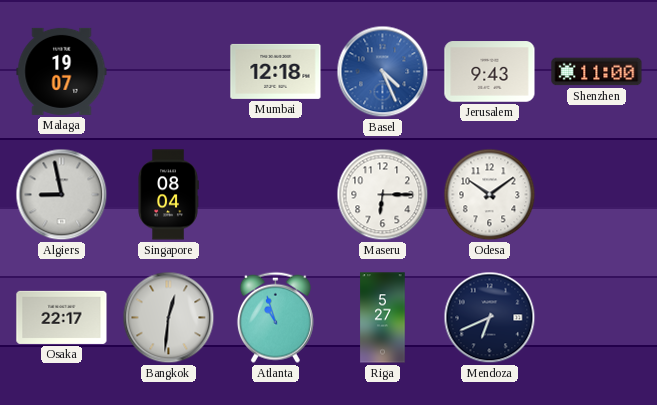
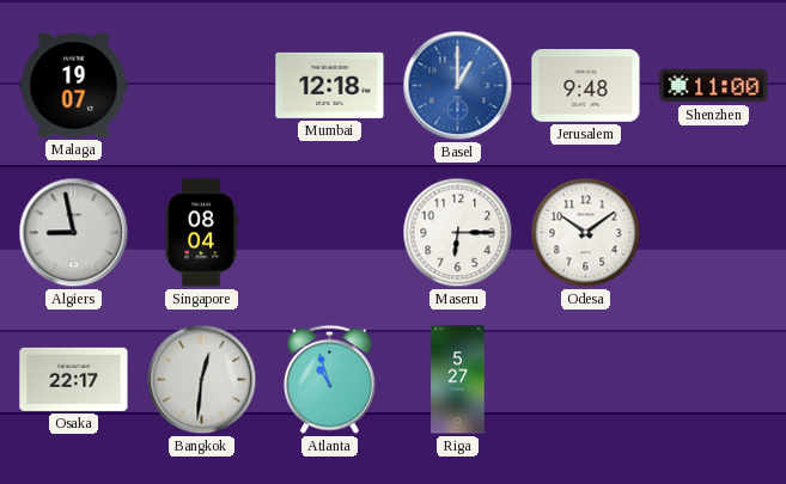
Basel: 4:26 -> 1:00
Jerusalem: 9:43 -> 9:48
Mendoza: 6:41 -> none
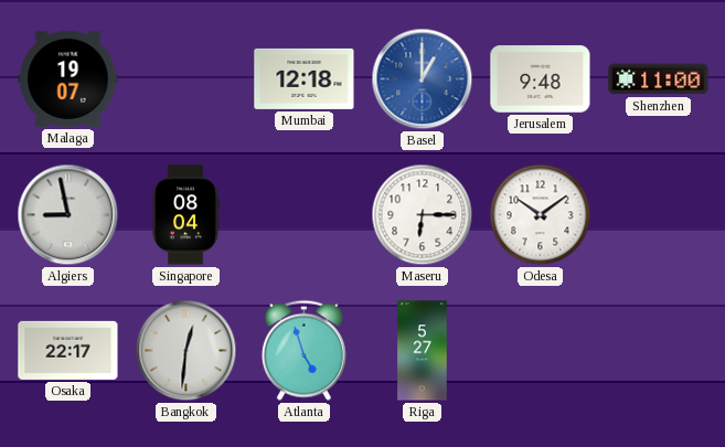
Atlanta: 10:57 -> 4:57
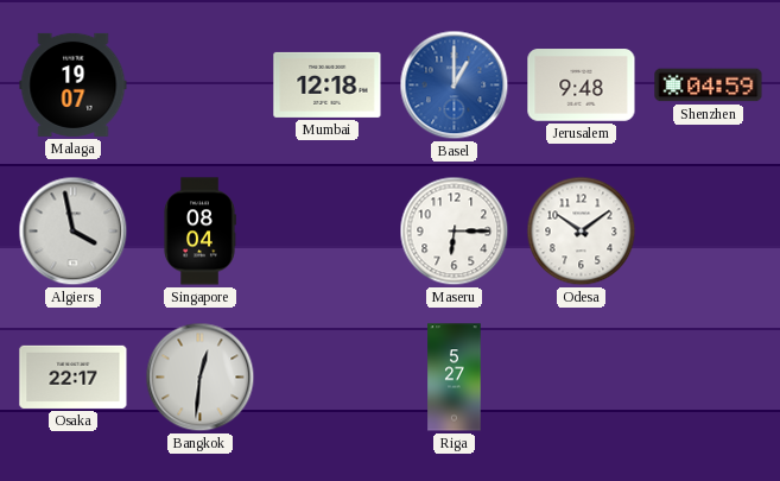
Shenzhen: 11:00 -> 04:59
Algiers: 8:58 -> 3:58
Atlanta: 4:57 -> none
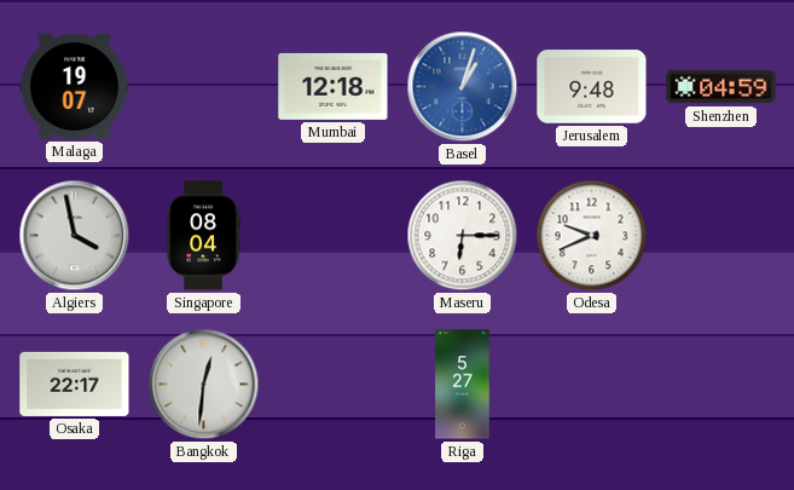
Basel: 1:00 -> 1:03
Odesa: 10:09 -> 9:41
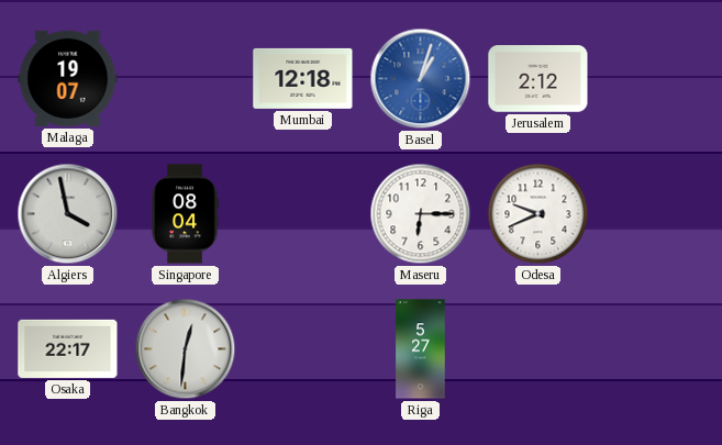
Jerusalem: 9:48 -> 2:12
Shenzhen: 04:59 -> none
